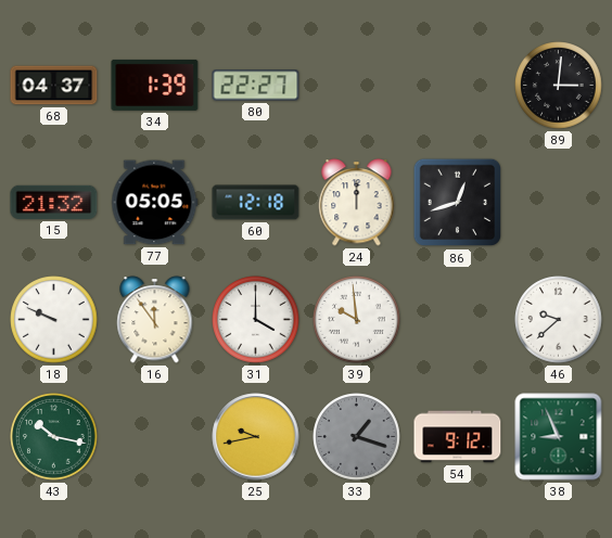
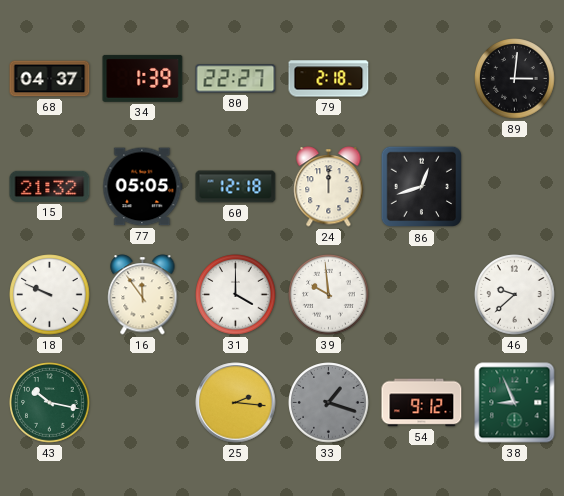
79: none -> 2:18
25: 9:43 -> 2:16
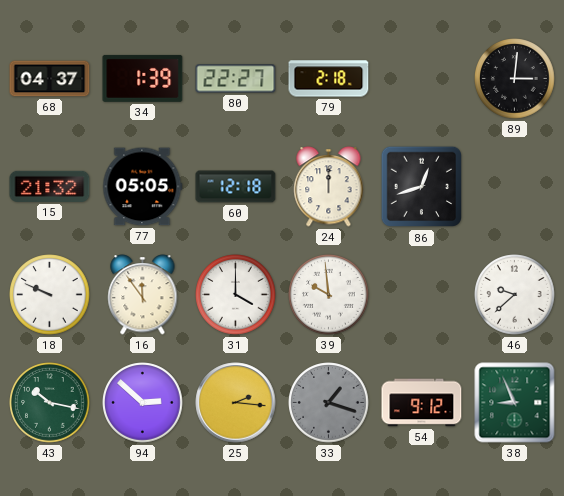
94: none -> 2:52
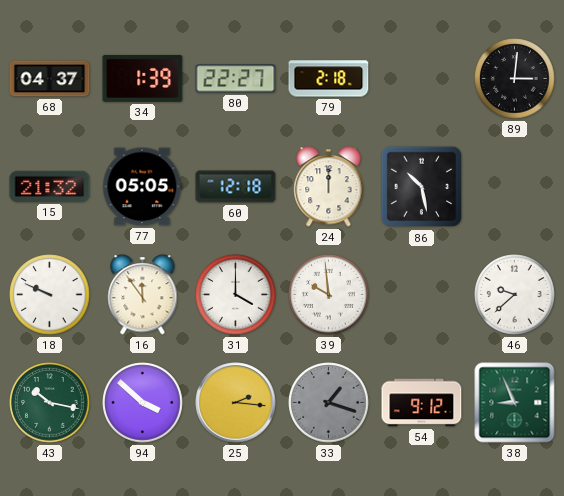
86: 12:42 -> 10:28
94: 2:52 -> 3:52
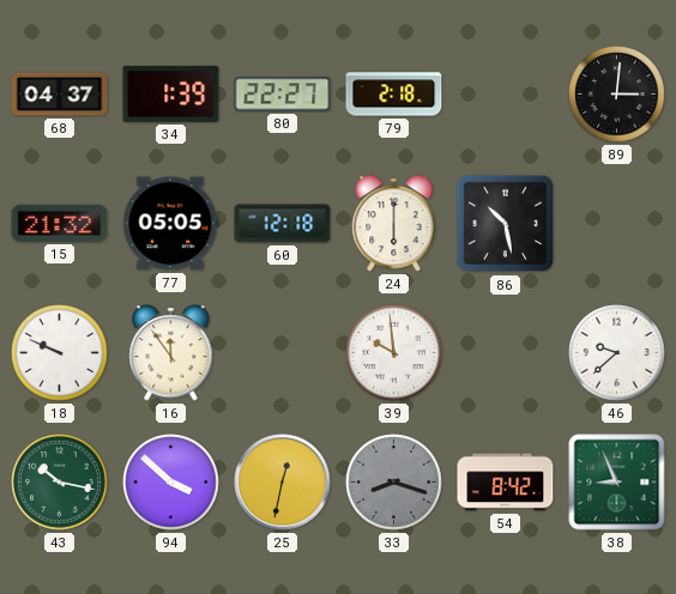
24: 12:00 -> 6:00
31: 4:00 -> none
25: 2:16 -> 12:32
33: 1:18 -> 8:18
54: 9:12 -> 8:42
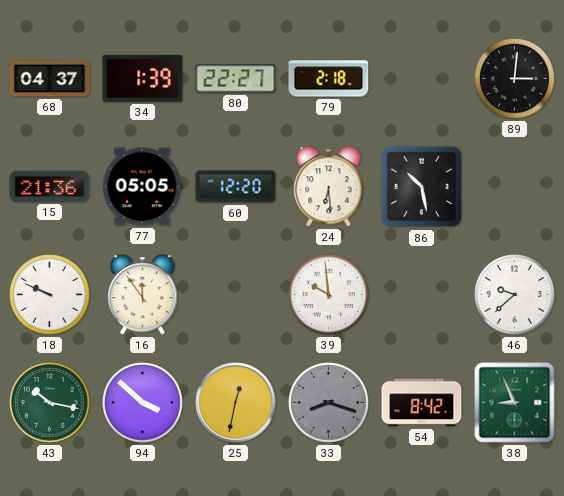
15: 21:32 -> 21:36
60: 12:18 -> 12:20
24: 6:00 -> 6:29
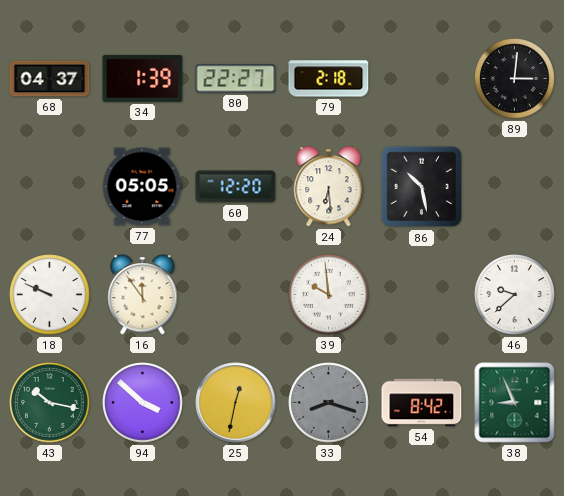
15: 21:36 -> none
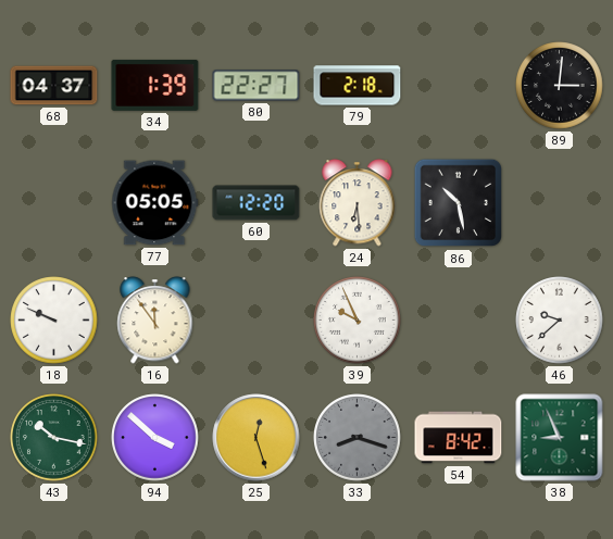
39: 9:59 -> 9:56
25: 12:32 -> 12:27
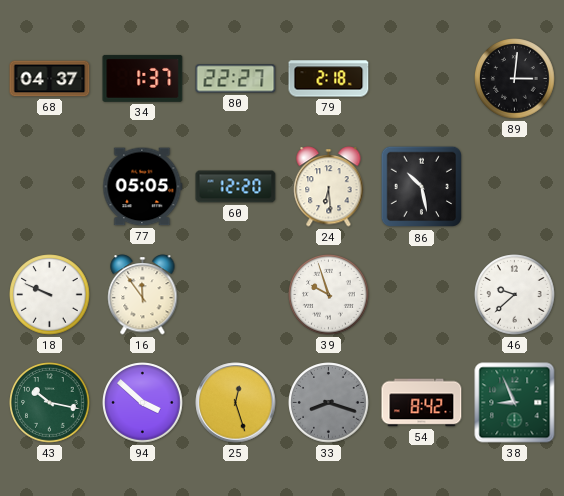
34: 1:39 -> 1:37
39: 9:56 -> 9:57
